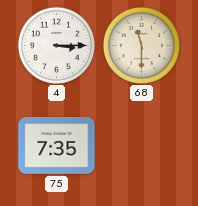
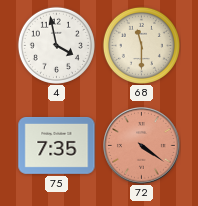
4: 3:15 -> 3:58
72: none -> 4:21
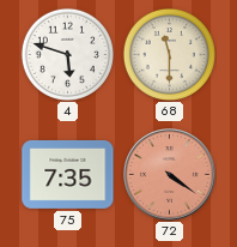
4: 3:58 -> 5:48
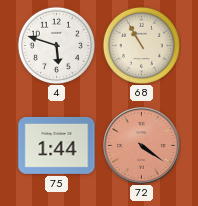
68: 11:30 -> 10:55
75: 7:35 -> 1:44
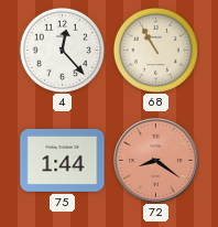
4: 5:48 -> 12:23
72: 4:21 -> 8:21
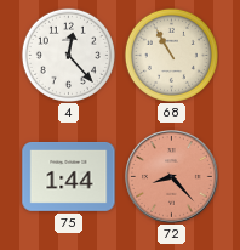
72: 8:21 -> 8:23
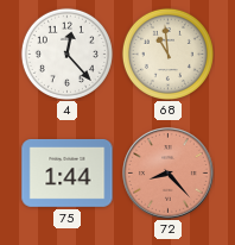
68: 10:55 -> 10:59
